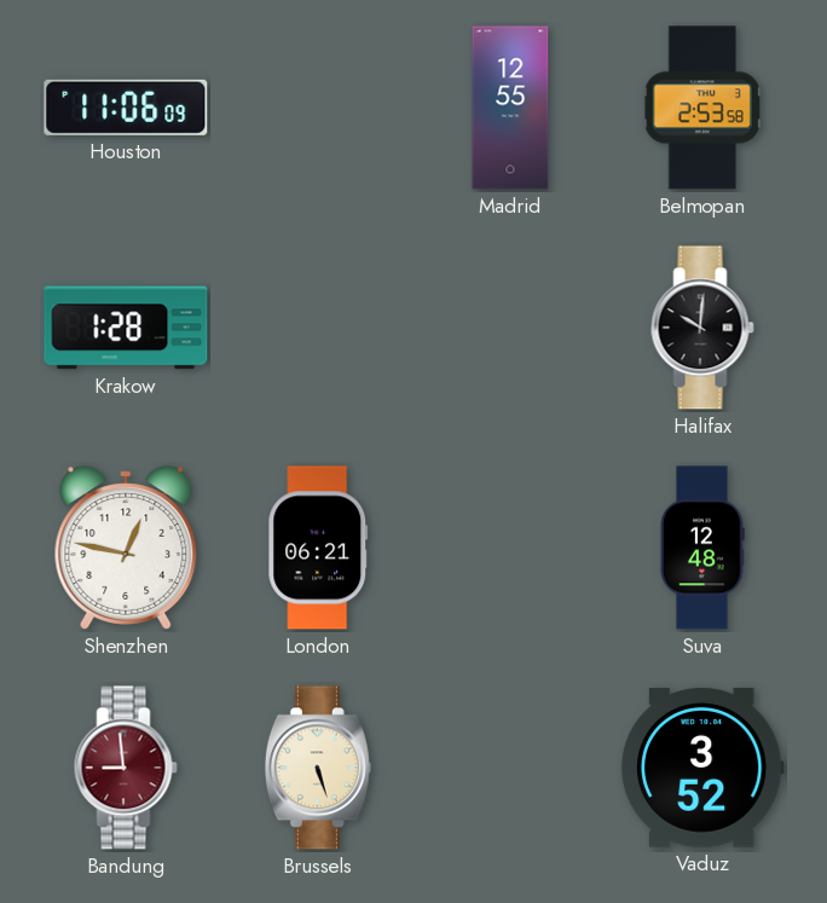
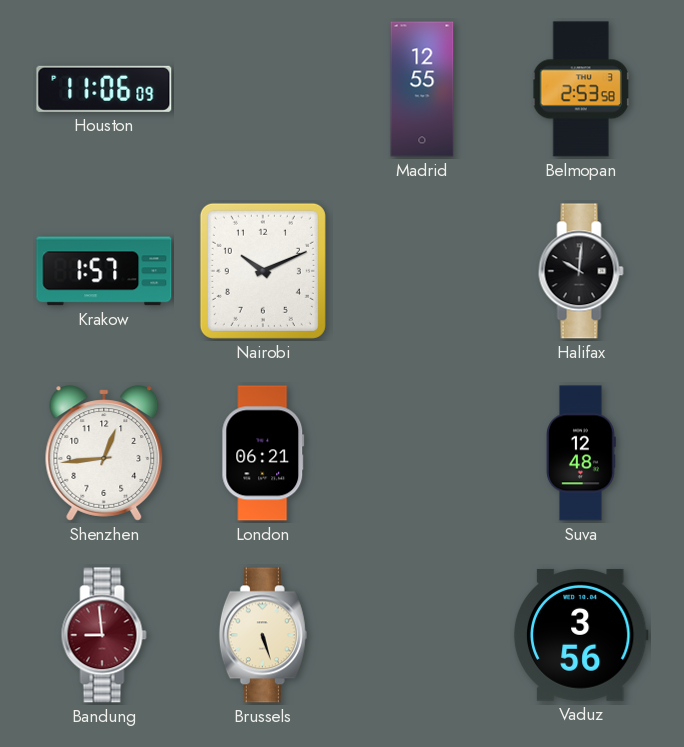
Krakow: 1:28 -> 1:57
Nairobi: none -> 10:11
Shenzhen: 12:47 -> 12:44
Vaduz: 3:52 -> 3:56
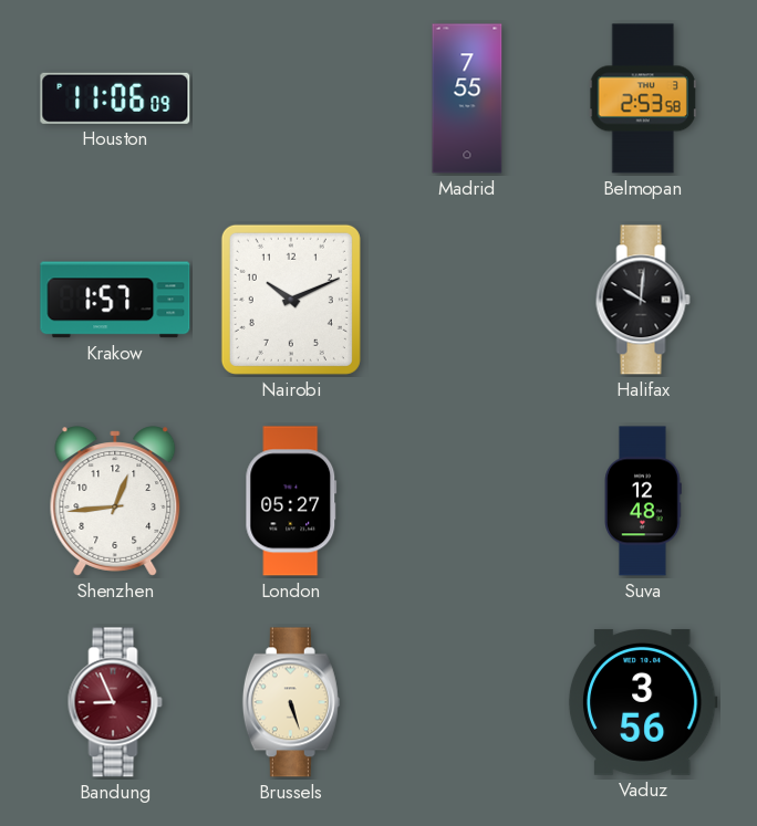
Madrid: 12:55 -> 7:55
London: 06:21 -> 05:27
Bandung: 8:59 -> 8:56
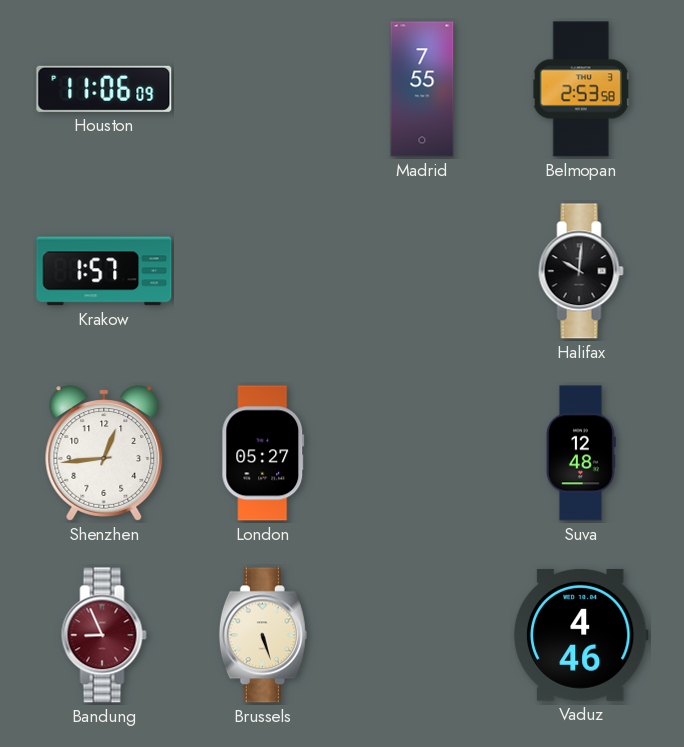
Nairobi: 10:11 -> none
Vaduz: 3:56 -> 4:46
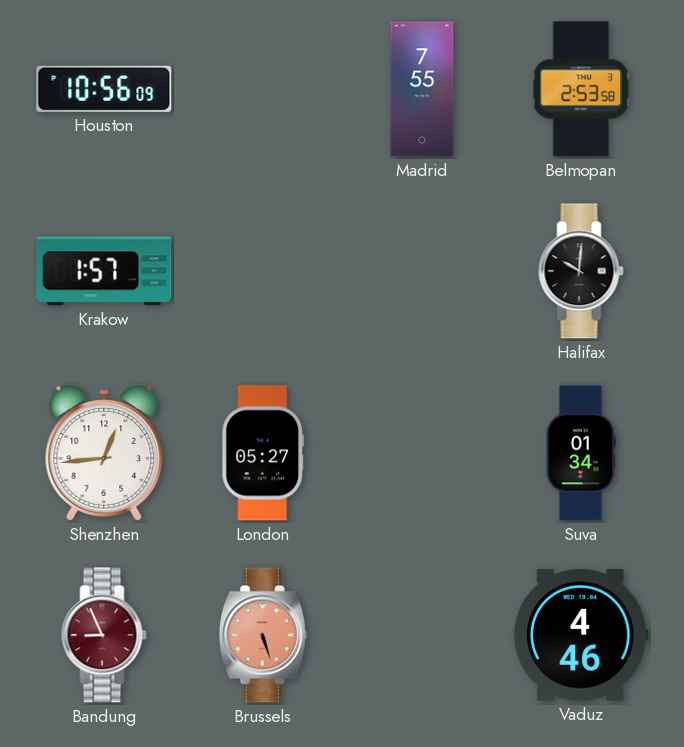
Houston: 11:06 -> 10:56
Suva: 12:48 -> 01:34
Brussels dial: cream -> salmon
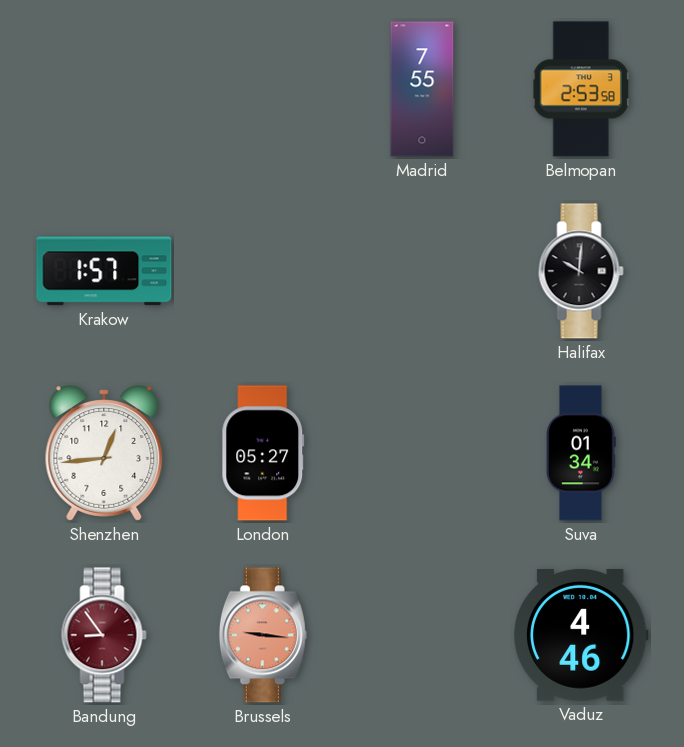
Houston: 10:56 -> none
Bandung: 8:56 -> 8:54
Brussels: 5:27 -> 9:16
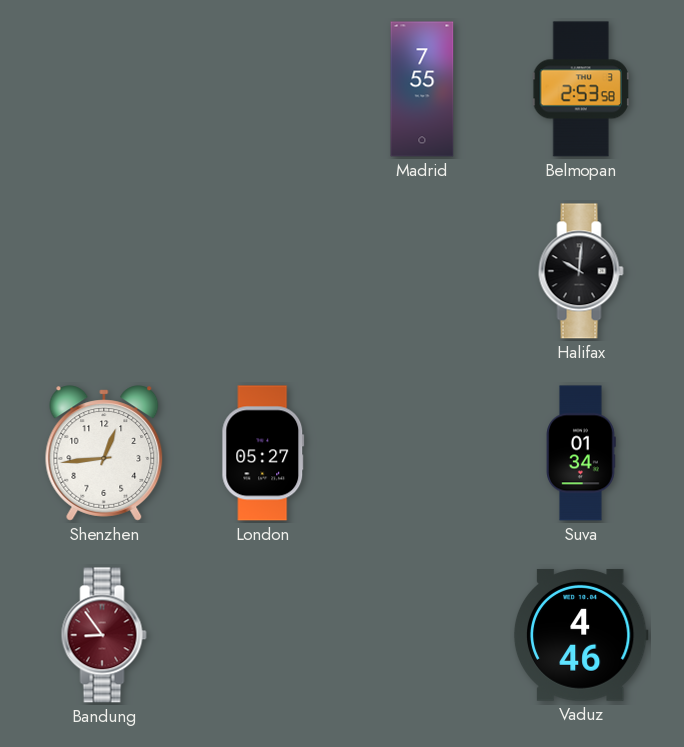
Krakow: 1:57 -> none
Brussels: 9:16 -> none
